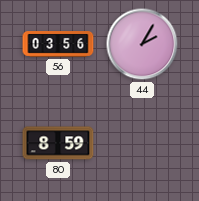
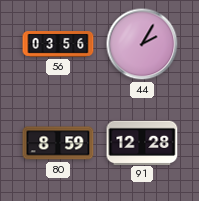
91: none -> 12:28
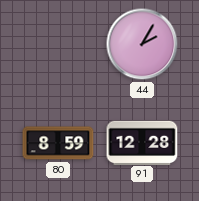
56: 03:56 -> none
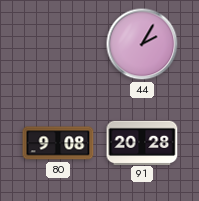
80: 8:59 -> 9:08
91: 12:28 -> 20:28
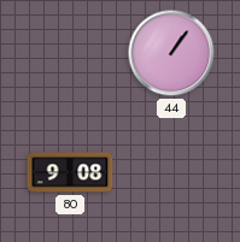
44: 2:05 -> 1:06
91: 20:28 -> none
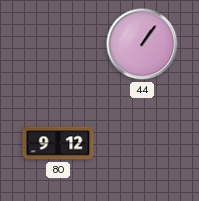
80: 9:08 -> 9:12
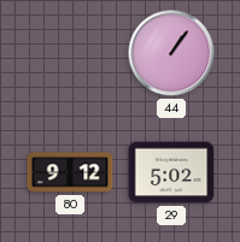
29: none -> 5:02
